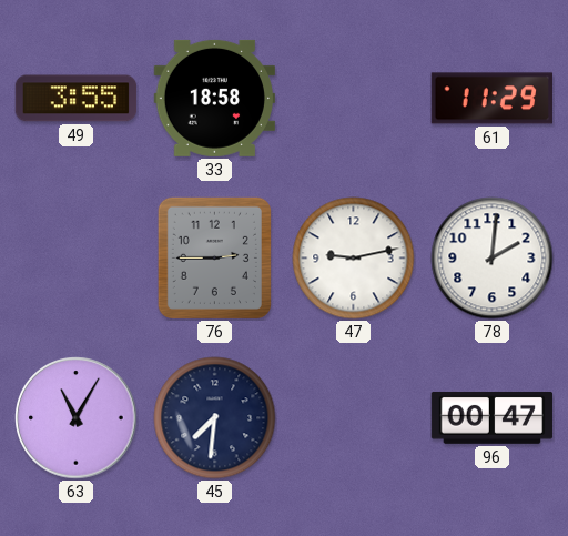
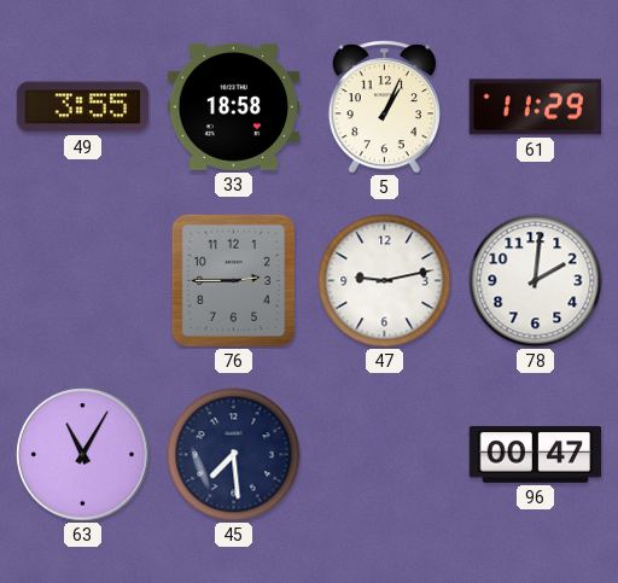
5: none -> 1:04
45: 7:31 -> 7:29
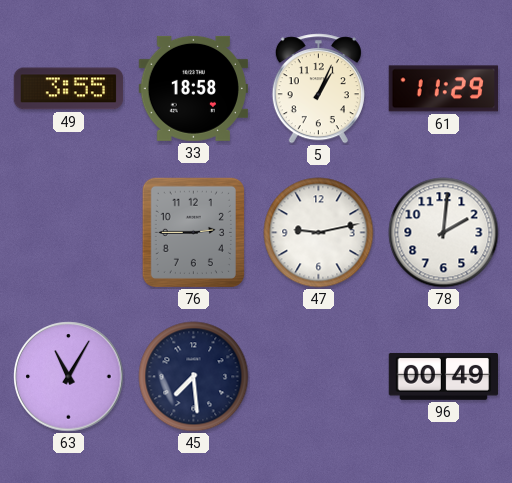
96: 00:47 -> 00:49
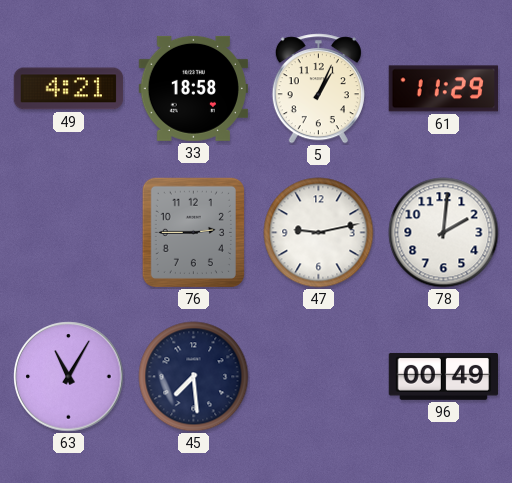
49: 3:55 -> 4:21
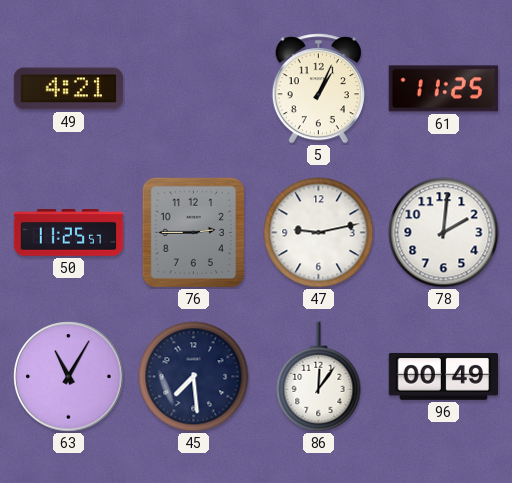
33: 18:58 -> none
61: 11:29 -> 11:25
50: none -> 11:25
86: none -> 12:06
